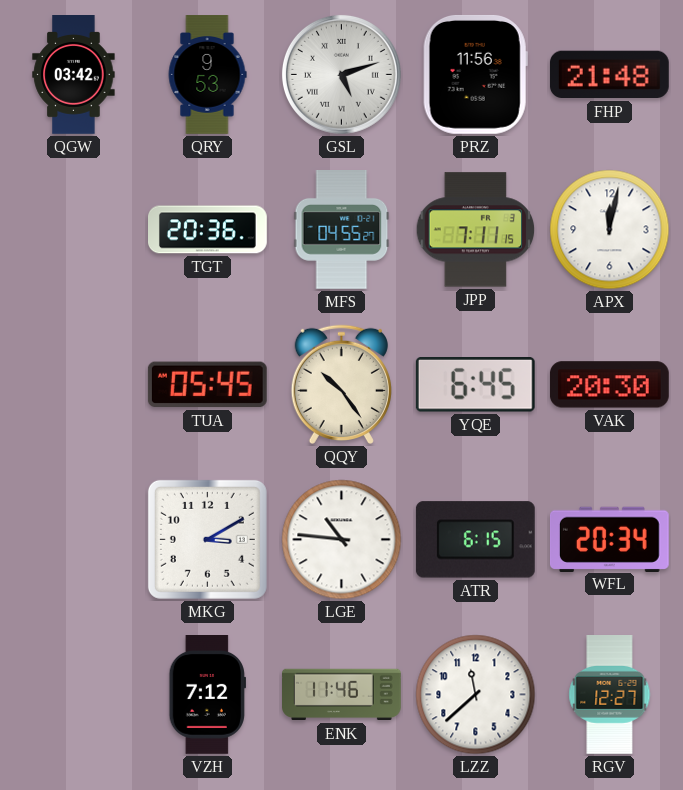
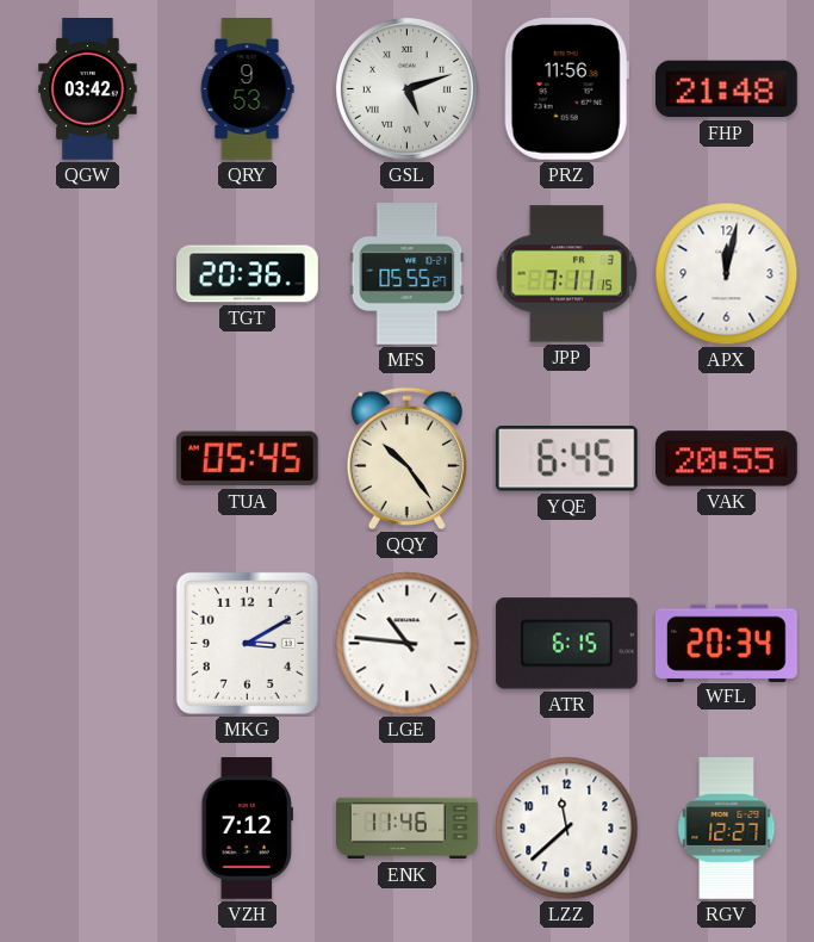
MFS: 04:55 -> 05:55
VAK: 20:30 -> 20:55
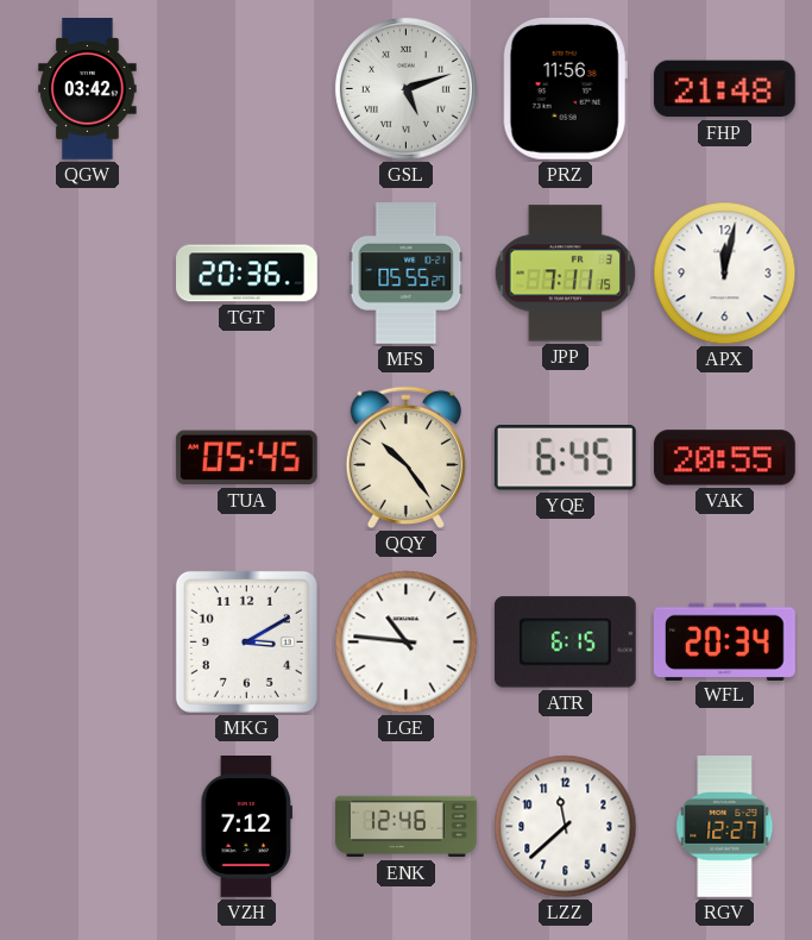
QRY: 9:53 -> none
ENK: 11:46 -> 12:46
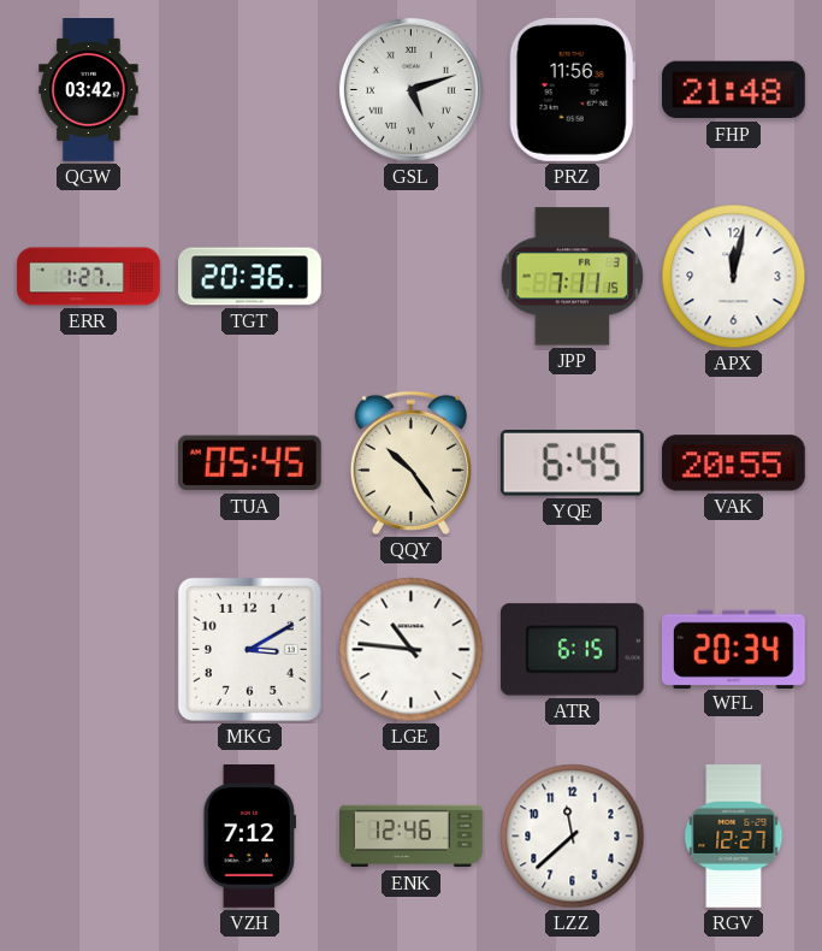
ERR: none -> 1:27
MFS: 05:55 -> none
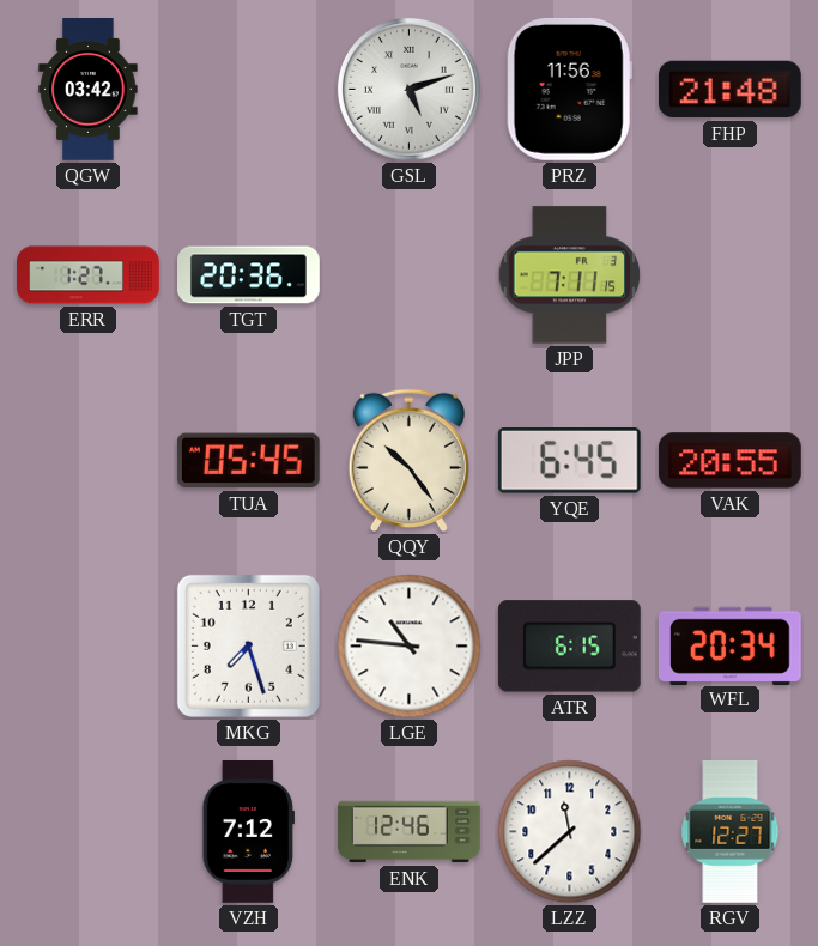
APX: 12:02 -> none
MKG: 3:10 -> 7:27
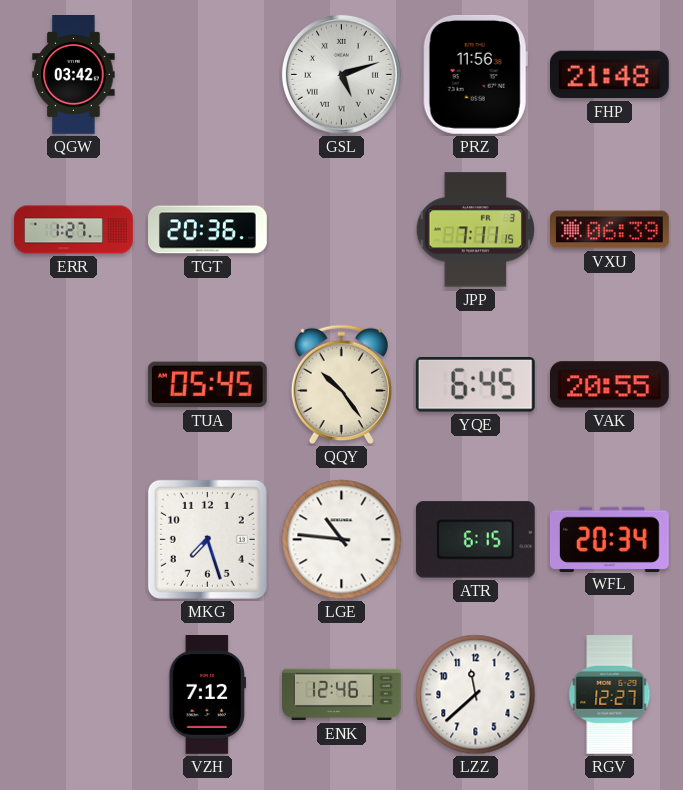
VXU: none -> 06:39
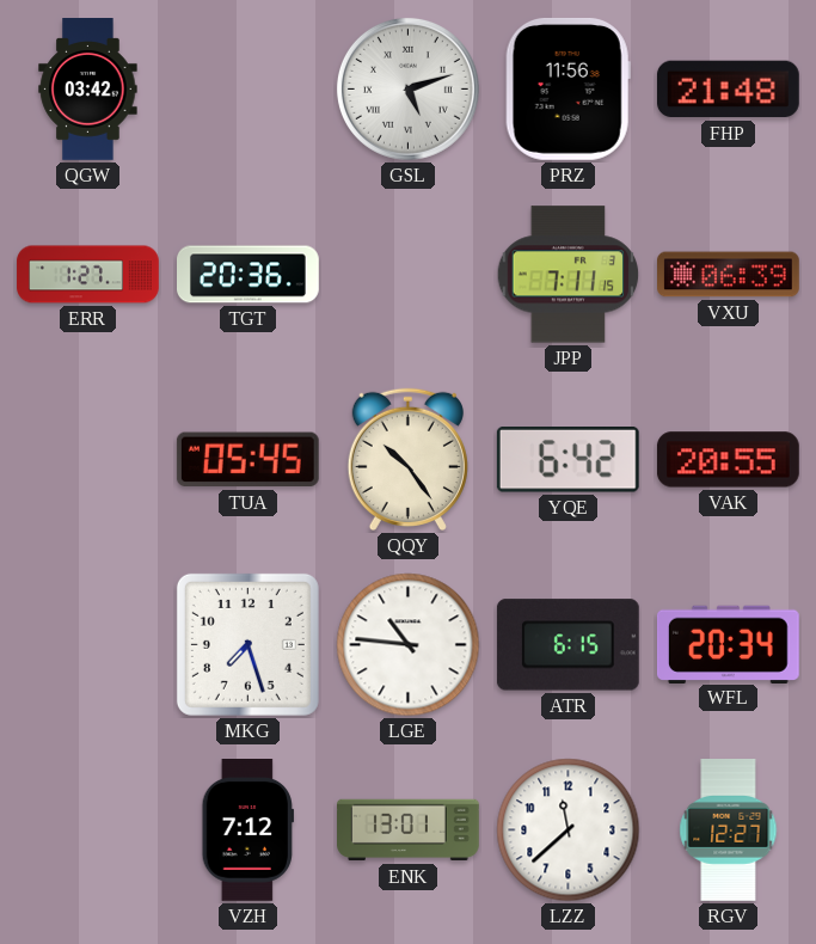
YQE: 6:45 -> 6:42
ENK: 12:46 -> 13:01
